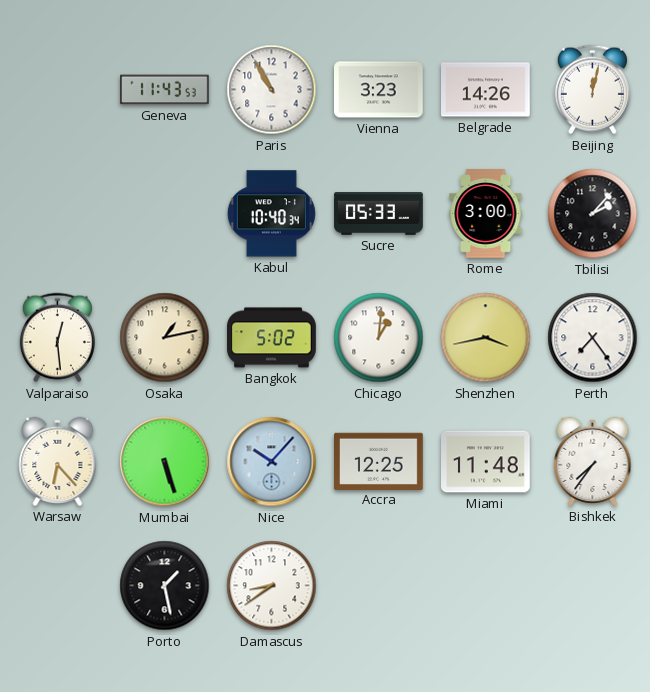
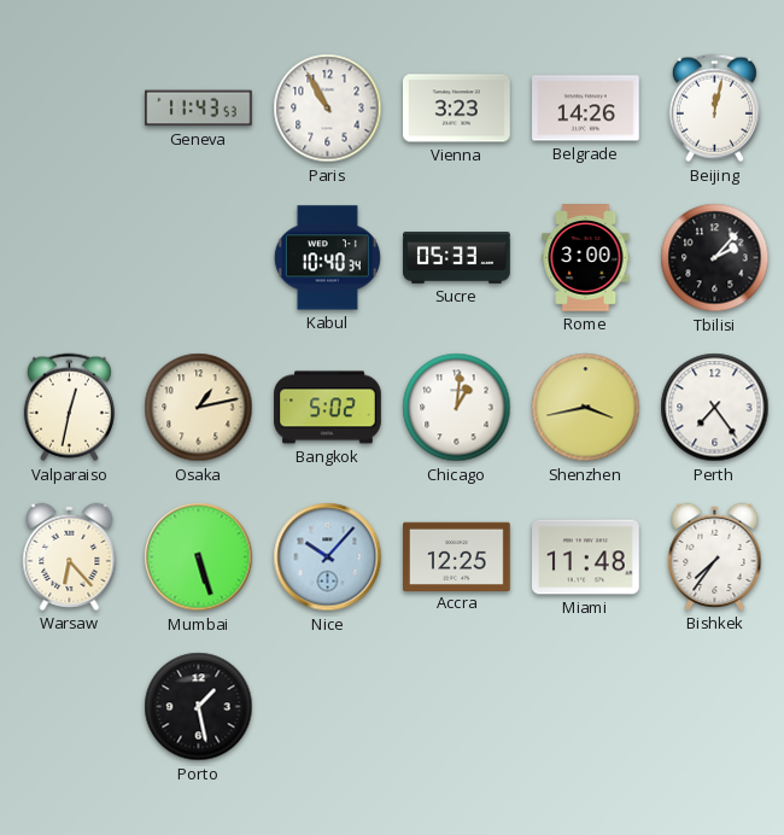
Valparaiso: 12:29 -> 12:32
Damascus: 8:39 -> none
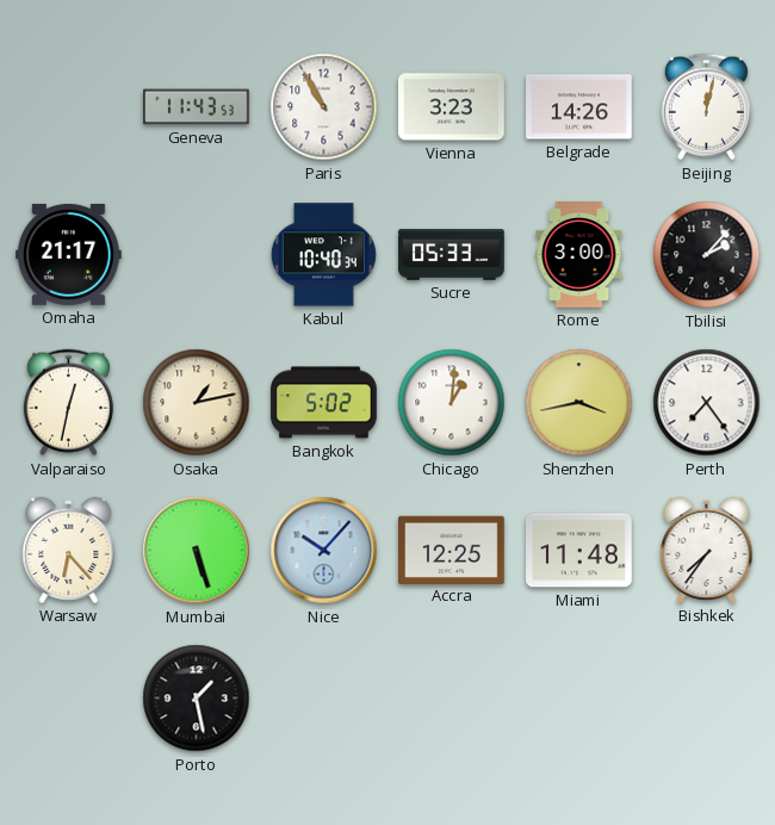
Omaha: none -> 21:17
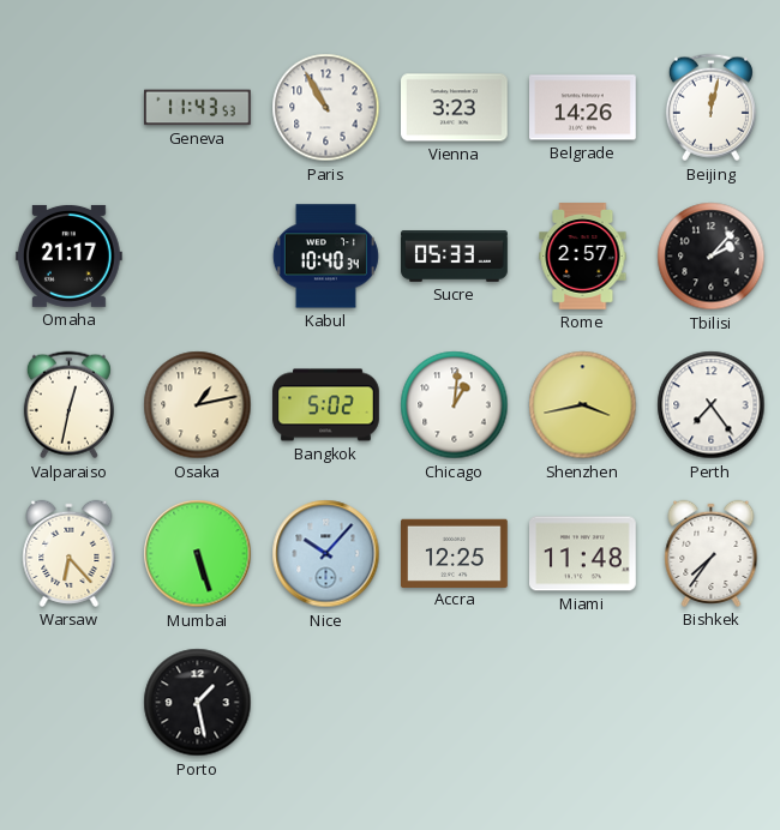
Rome: 3:00 -> 2:57
